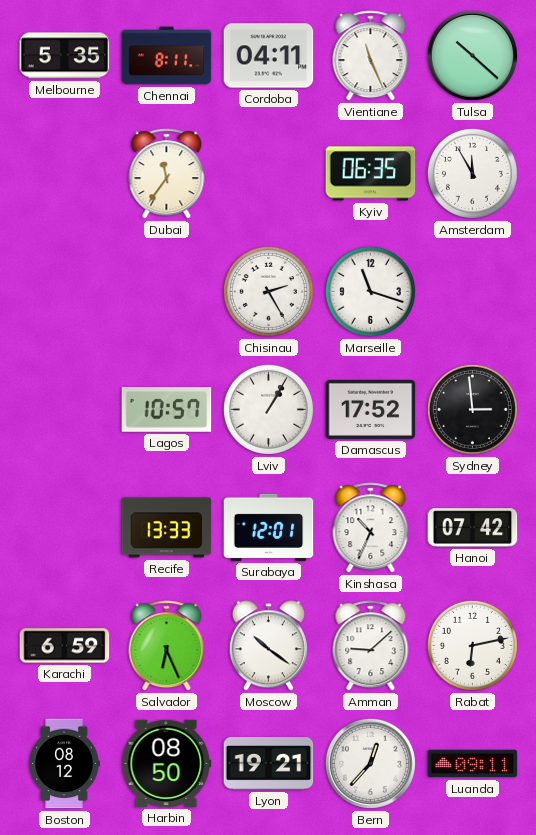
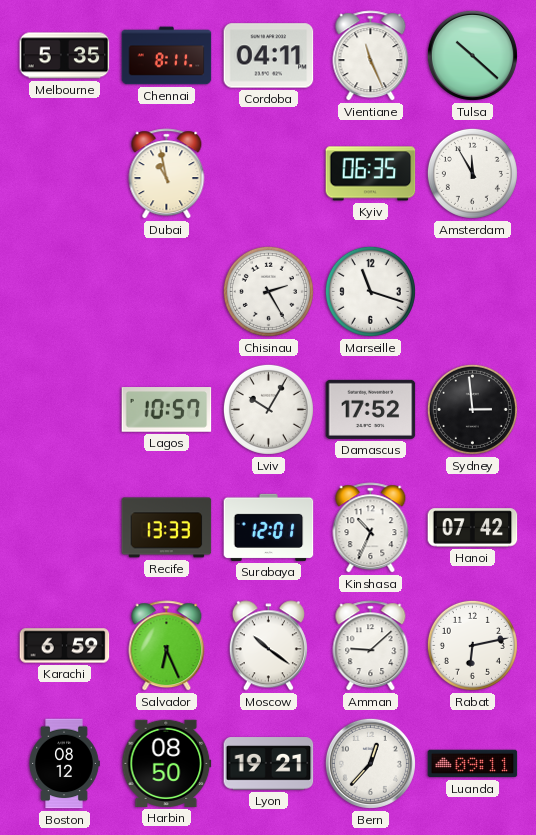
Dubai: 11:36 -> 10:58
Lviv: 1:05 -> 10:05
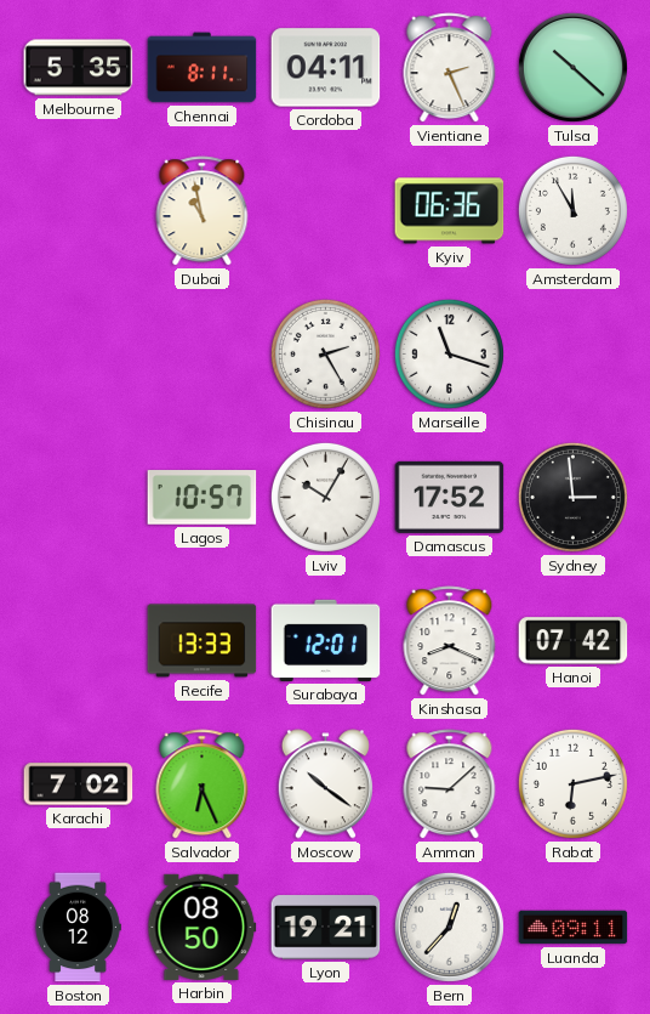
Vientiane: 11:26 -> 2:26
Kyiv: 06:35 -> 06:36
Kinshasa: 10:34 -> 8:19
Karachi: 6:59 -> 7:02
